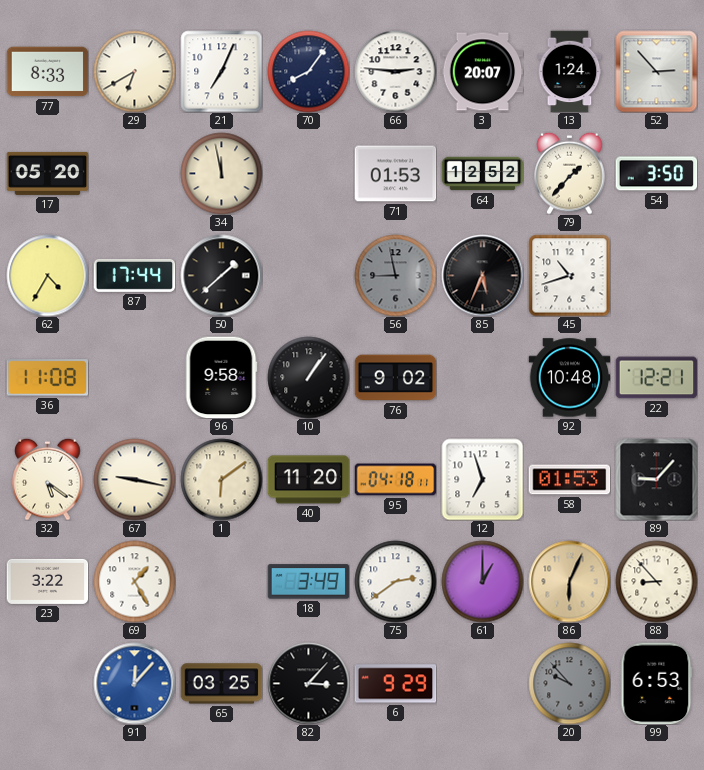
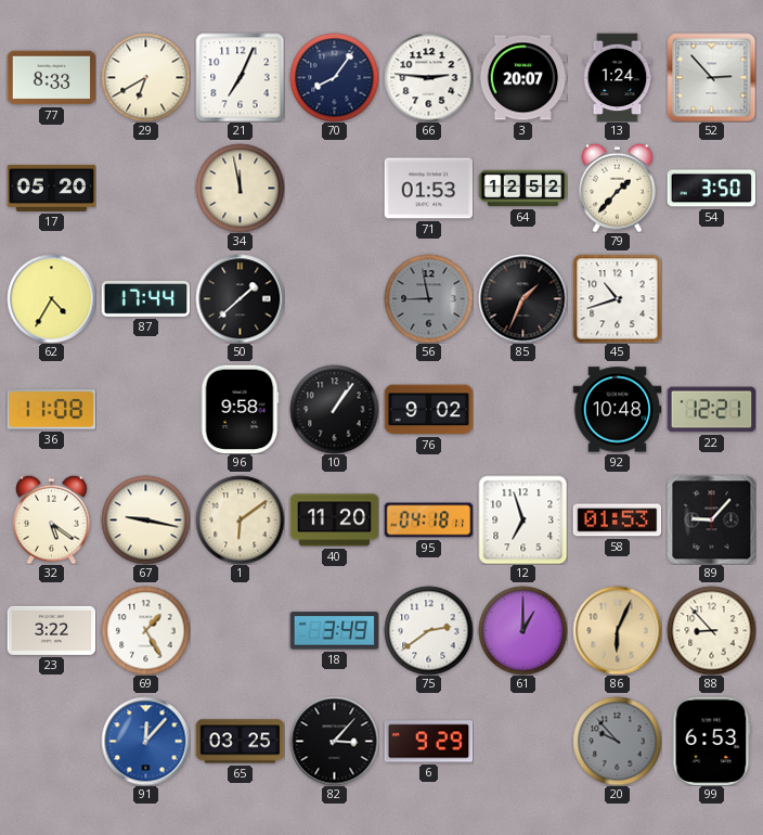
85: 5:34 -> 1:34
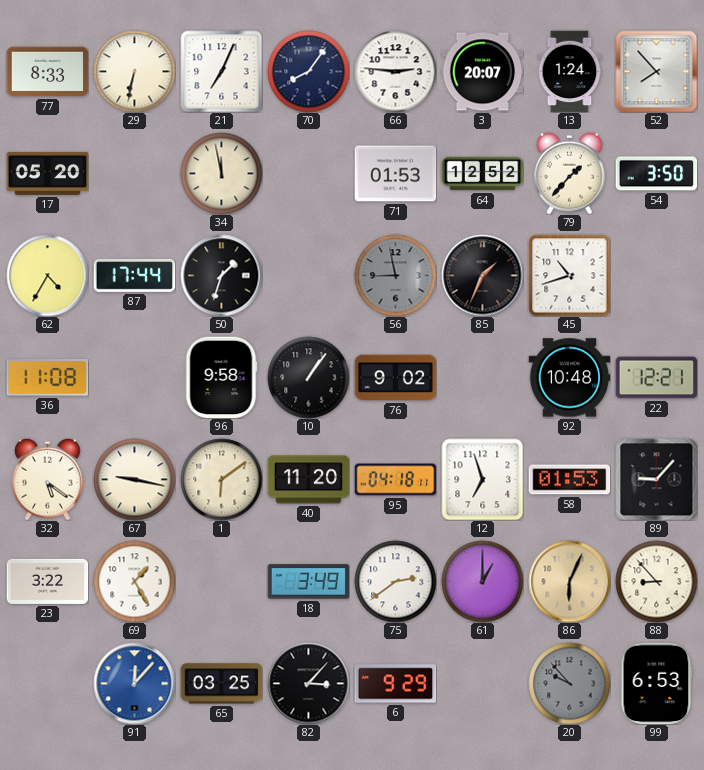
29: 6:40 -> 6:32
52: 2:53 -> 7:53
50: 1:38 -> 1:33
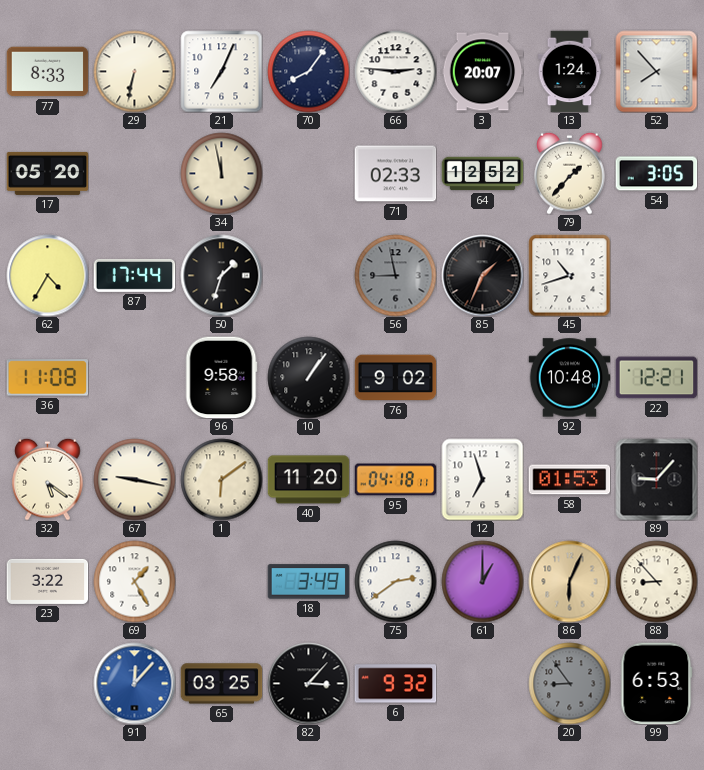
71: 01:53 -> 02:33
54: 3:50 -> 3:05
6: 9:29 -> 9:32
20: 9:53 -> 8:54
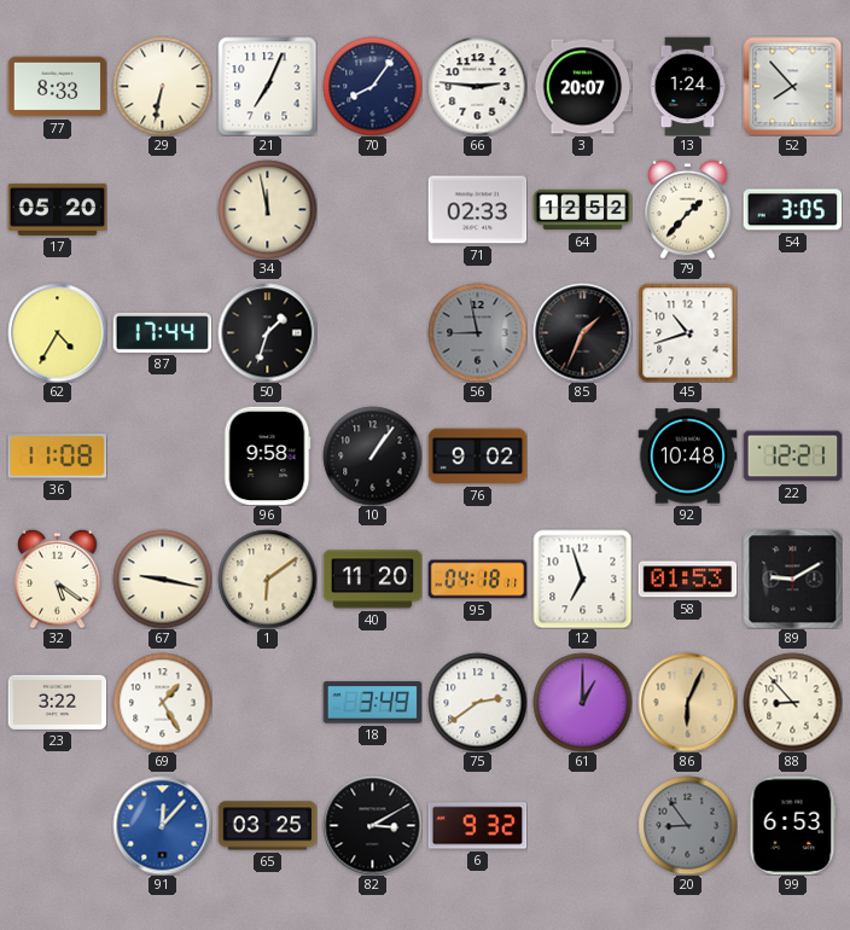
89: 9:07 -> 9:10
82: 3:07 -> 3:10
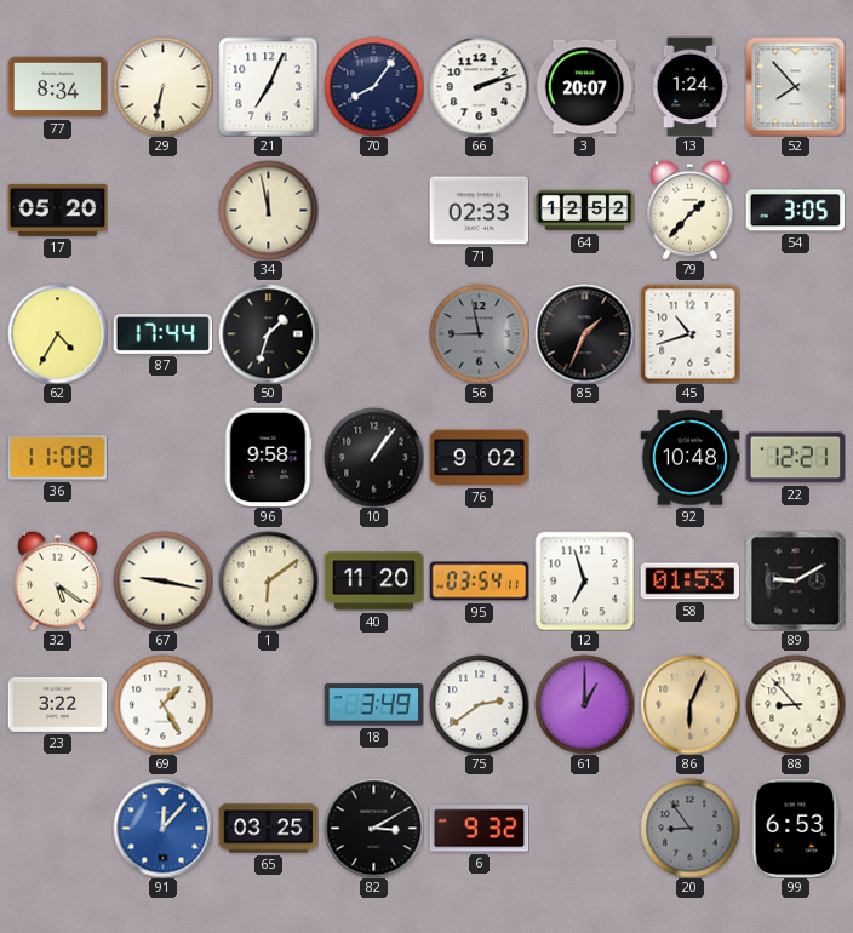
77: 8:33 -> 8:34
66: 2:46 -> 2:12
95: 04:18 -> 03:54
